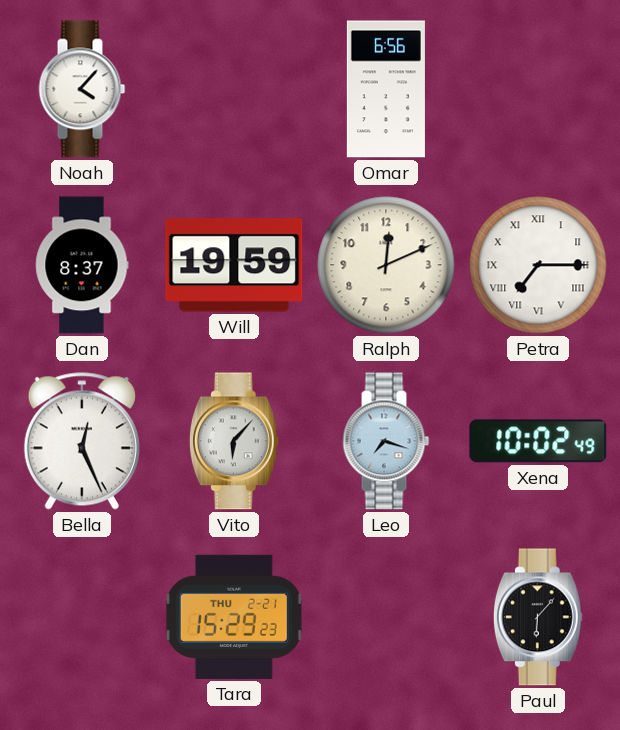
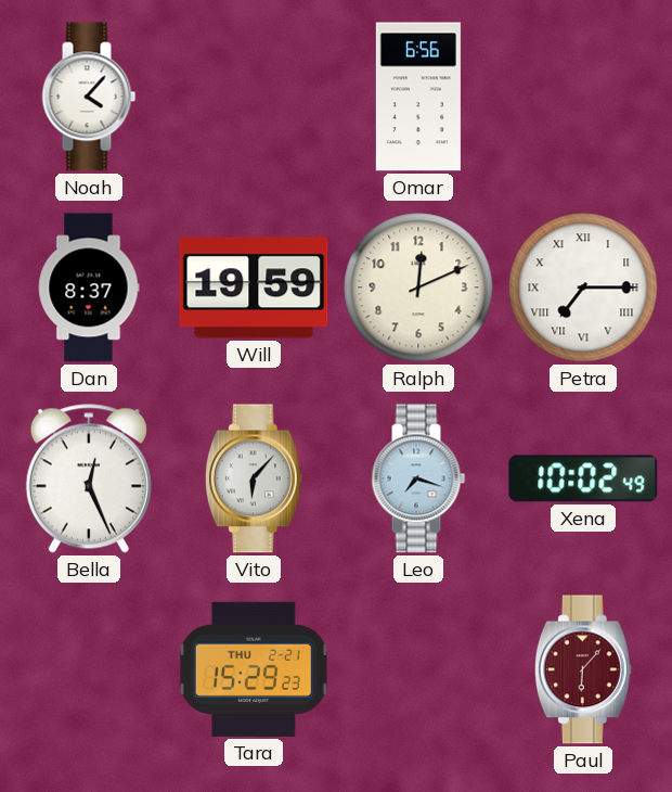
Paul dial: black -> burgundy
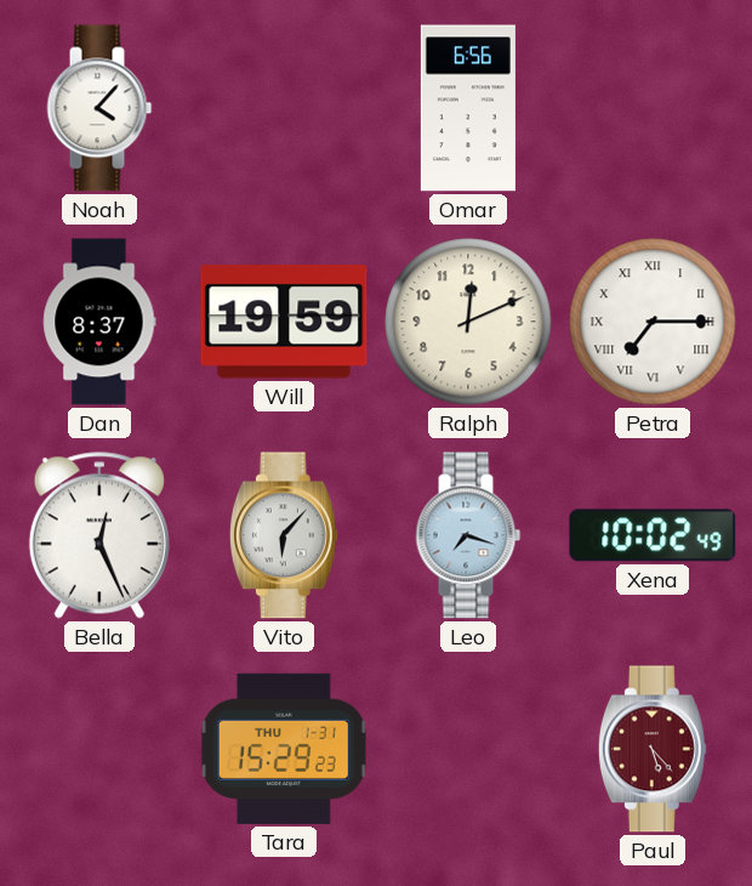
Tara date: THU 2-21 -> THU 1-31
Paul: 6:07 -> 5:23
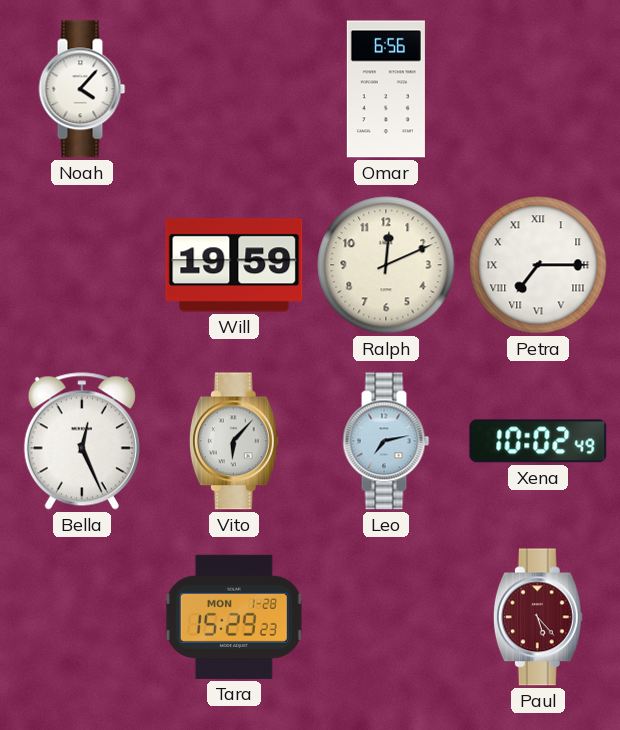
Dan: 8:37 -> none
Leo: 7:18 -> 7:13
Tara date: THU 1-31 -> MON 1-28
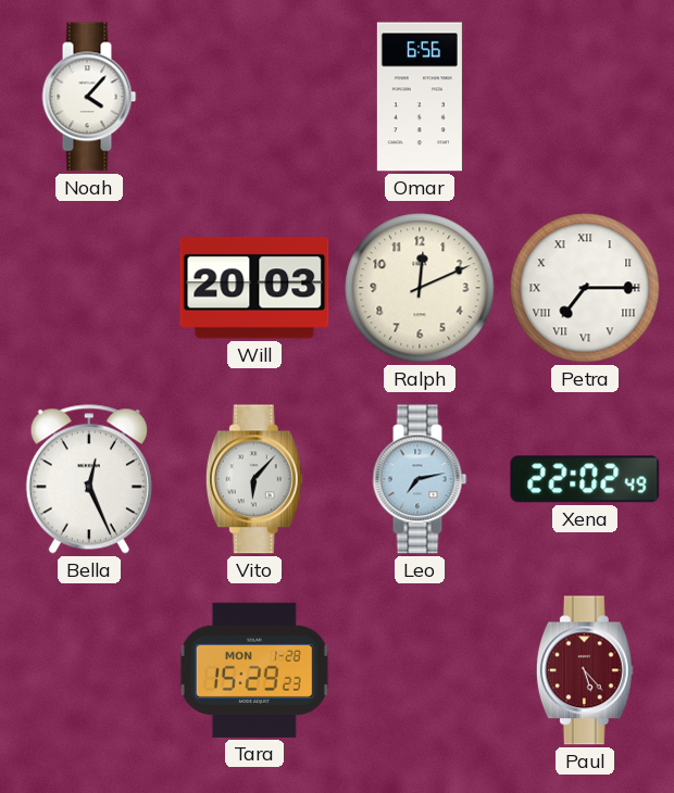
Will: 19:59 -> 20:03
Xena: 10:02 -> 22:02
